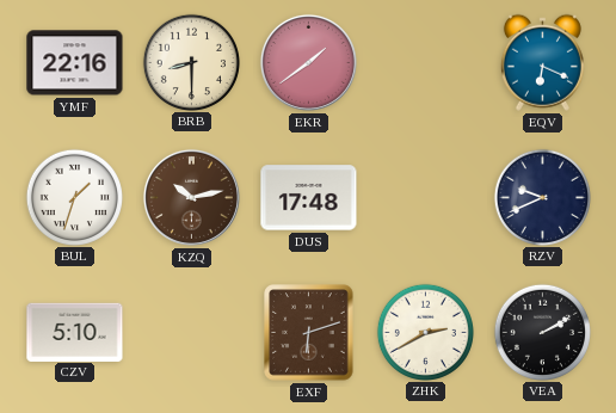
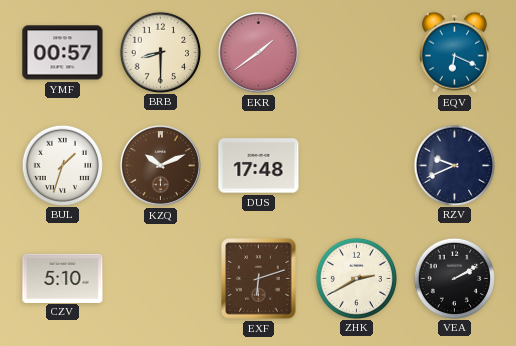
YMF: 22:16 -> 00:57
KZQ: 10:13 -> 10:11
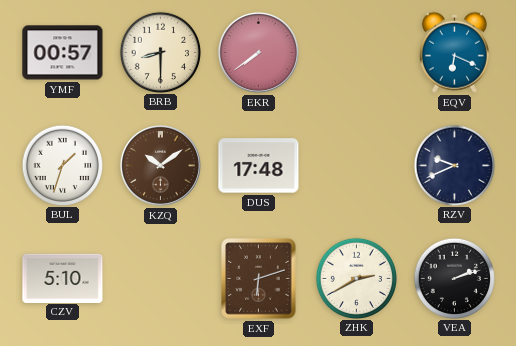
EKR: 1:39 -> 7:39
KZQ: 10:11 -> 10:09
VEA: 2:10 -> 2:12
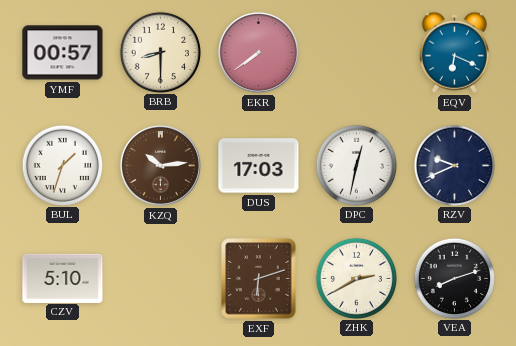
KZQ: 10:09 -> 10:14
DUS: 17:48 -> 17:03
DPC: none -> 12:32
VEA: 2:12 -> 8:12
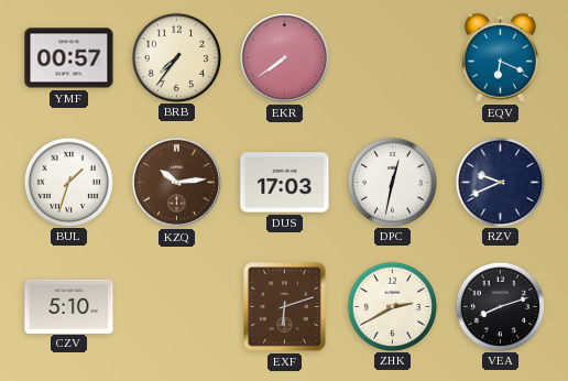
BRB: 8:30 -> 7:36
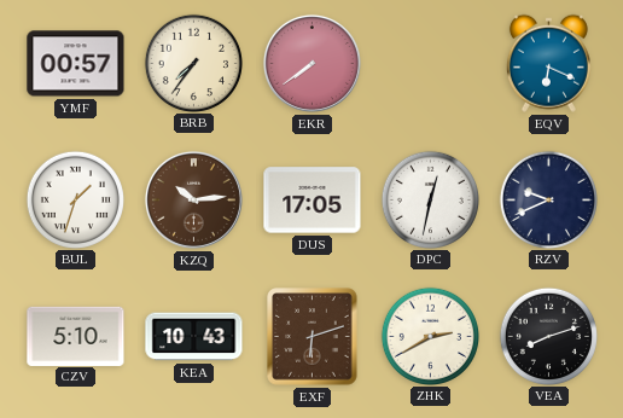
DUS: 17:03 -> 17:05
KEA: none -> 10:43
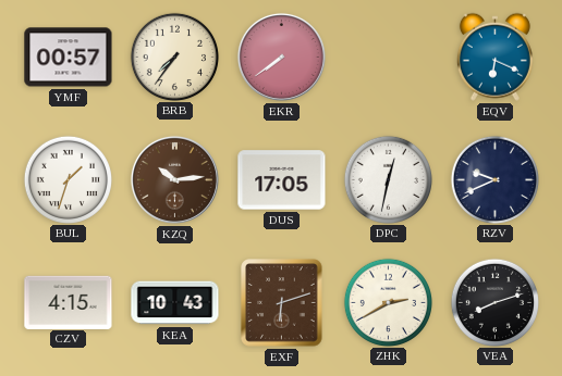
CZV: 5:10 -> 4:15
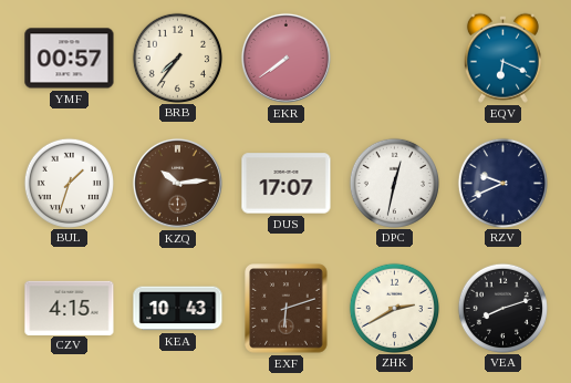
DUS: 17:05 -> 17:07
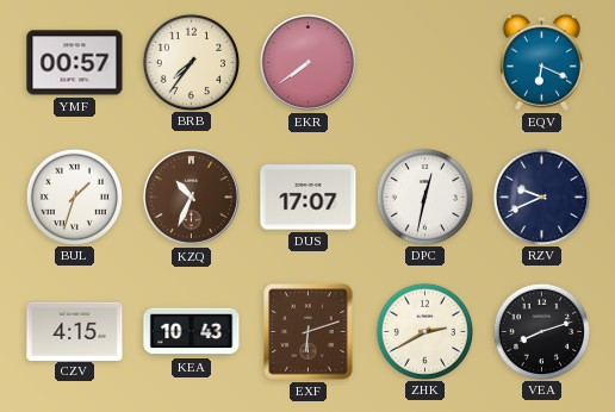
KZQ: 10:14 -> 10:34
